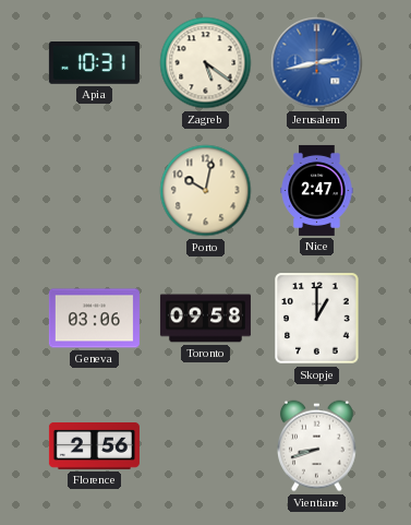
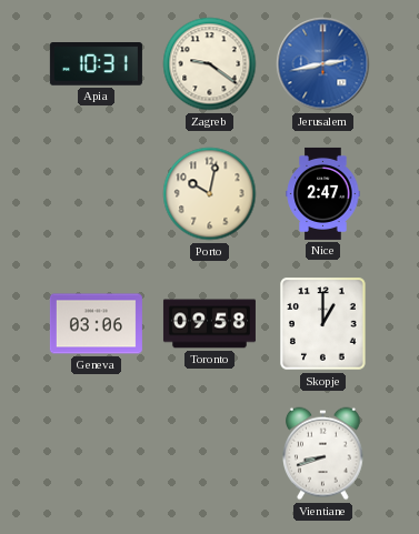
Zagreb: 5:21 -> 9:21
Florence: 2:56 -> none
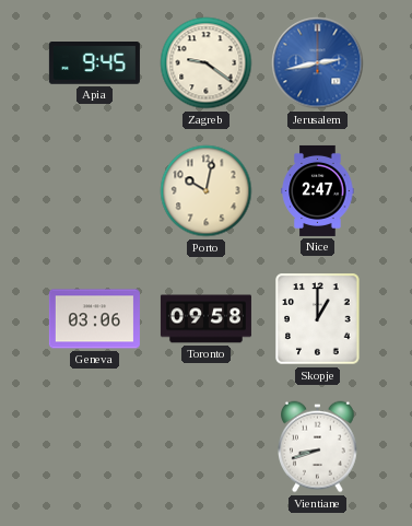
Apia: 10:31 -> 9:45
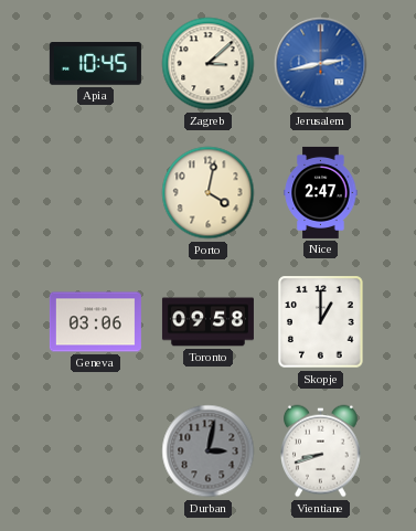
Apia: 9:45 -> 10:45
Zagreb: 9:21 -> 3:08
Porto: 10:02 -> 4:02
Durban: none -> 3:02
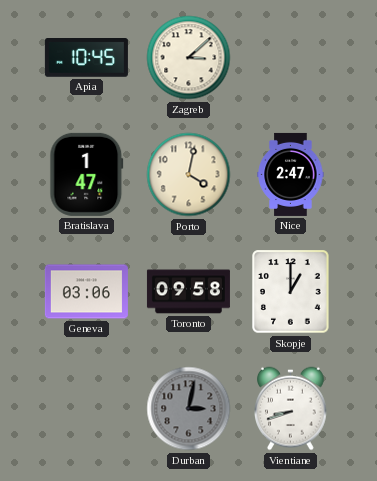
Jerusalem: 2:43 -> none
Bratislava: none -> 1:47
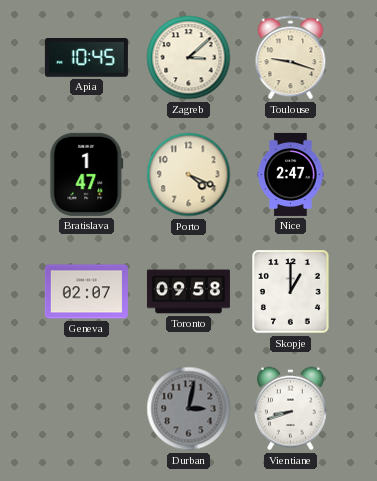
Toulouse: none -> 9:18
Porto: 4:02 -> 4:19
Geneva: 03:06 -> 02:07
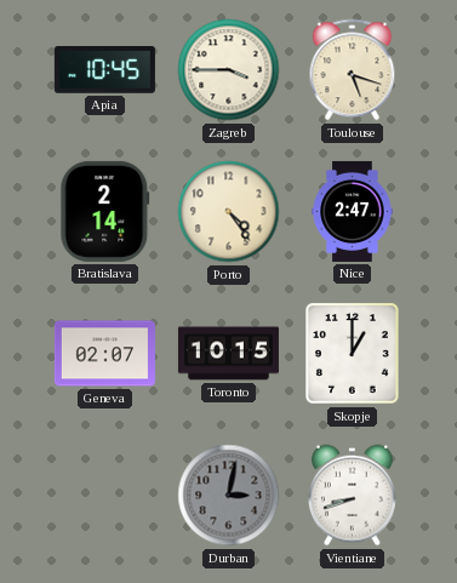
Zagreb: 3:08 -> 3:45
Toulouse: 9:18 -> 5:18
Bratislava: 1:47 -> 2:14
Porto: 4:19 -> 4:24
Toronto: 09:58 -> 10:15
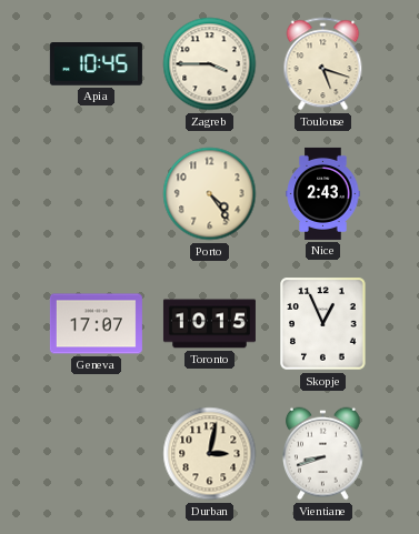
Bratislava: 2:14 -> none
Nice: 2:47 -> 2:43
Geneva: 02:07 -> 17:07
Skopje: 1:00 -> 12:56
Durban dial: grey -> cream
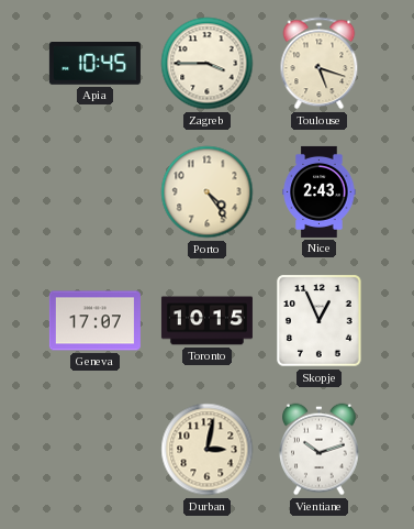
Vientiane: 8:42 -> 10:12
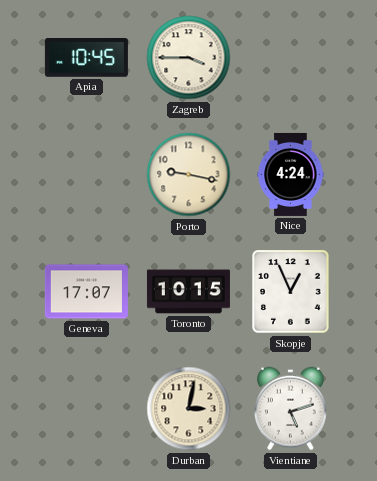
Toulouse: 5:18 -> none
Porto: 4:24 -> 9:17
Nice: 2:43 -> 4:24
Vientiane: 10:12 -> 5:12
